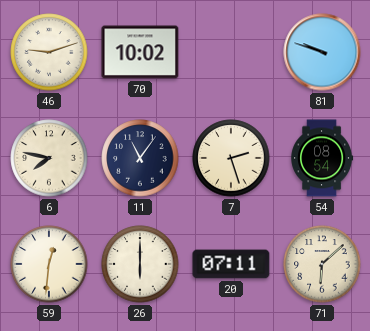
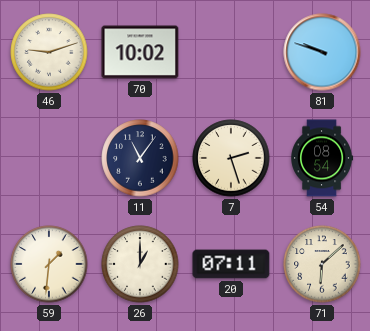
6: 7:47 -> none
59: 12:31 -> 1:31
26: 6:00 -> 1:00
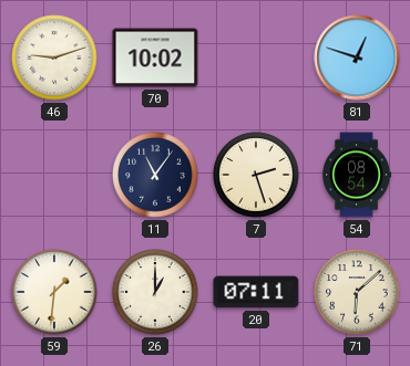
81: 9:48 -> 12:48
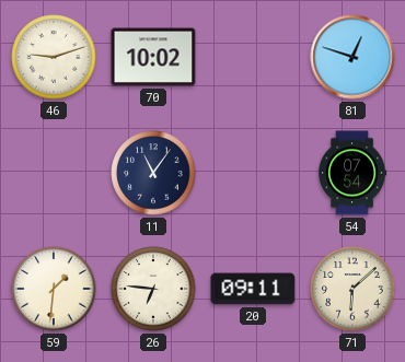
7: 2:27 -> none
54: 08:54 -> 07:54
26: 1:00 -> 6:46
20: 07:11 -> 09:11
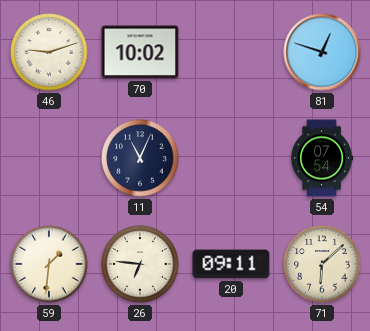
11: 11:06 -> 11:04
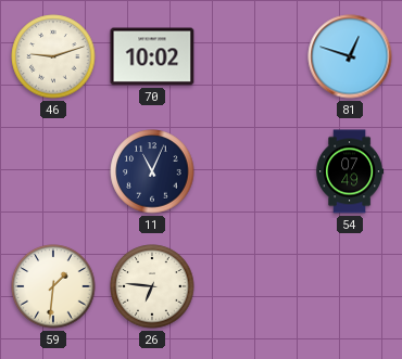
54: 07:54 -> 07:49
20: 09:11 -> none
71: 6:08 -> none
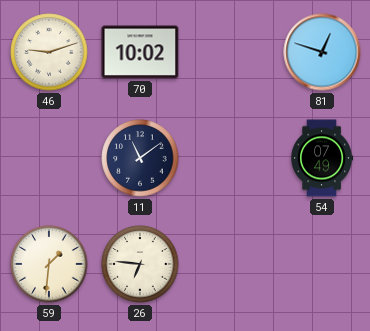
11: 11:04 -> 11:09
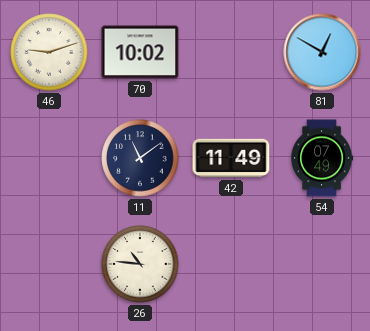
81: 12:48 -> 12:50
42: none -> 11:49
59: 1:31 -> none
26: 6:46 -> 10:46
